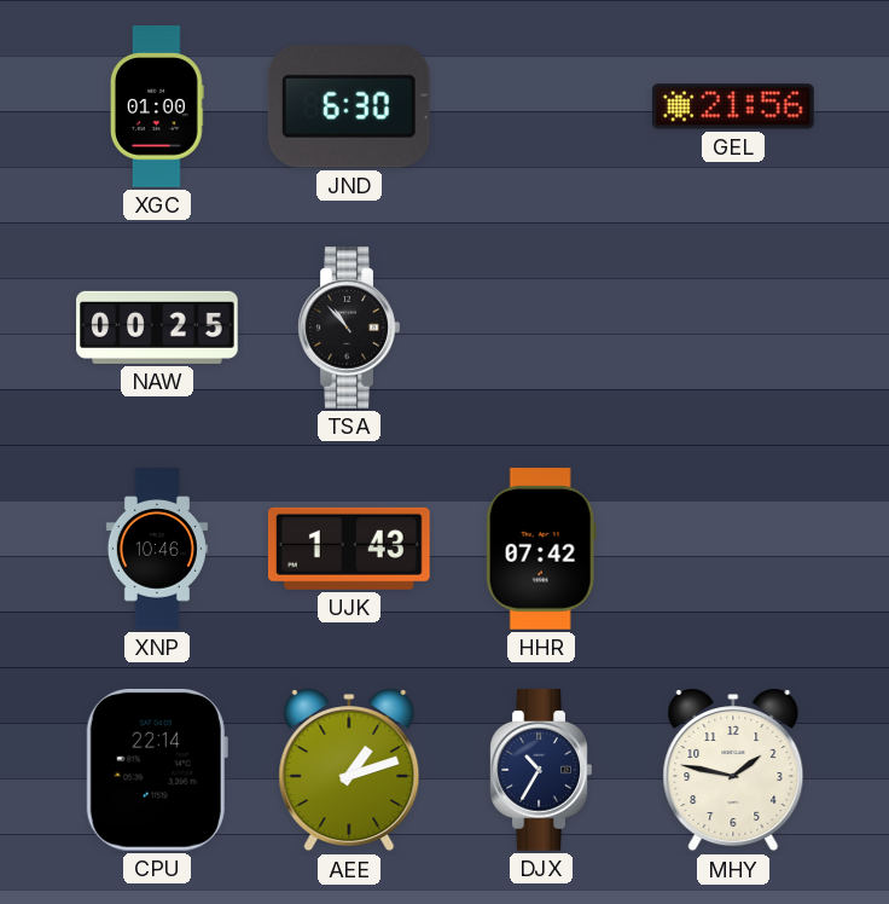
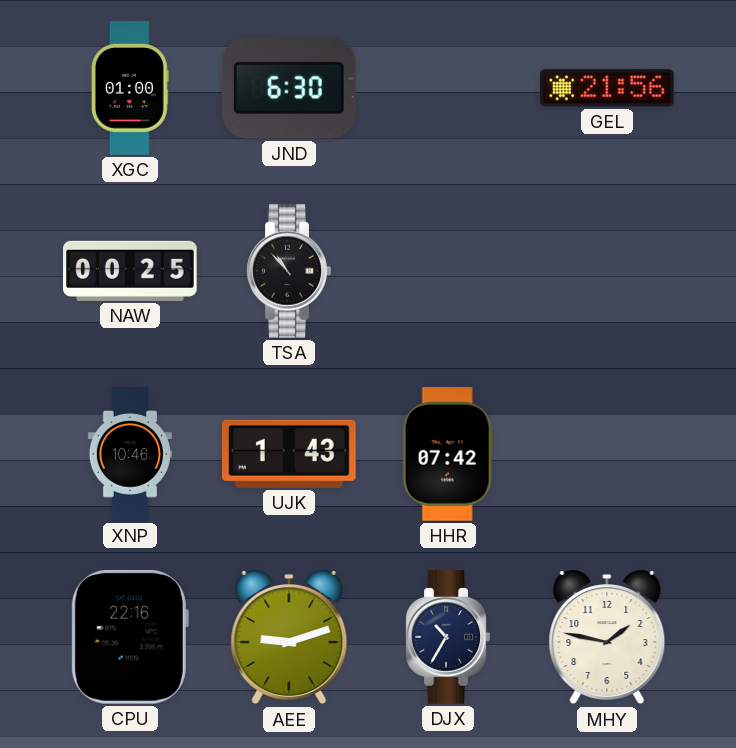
CPU: 22:14 -> 22:16
AEE: 1:12 -> 9:12
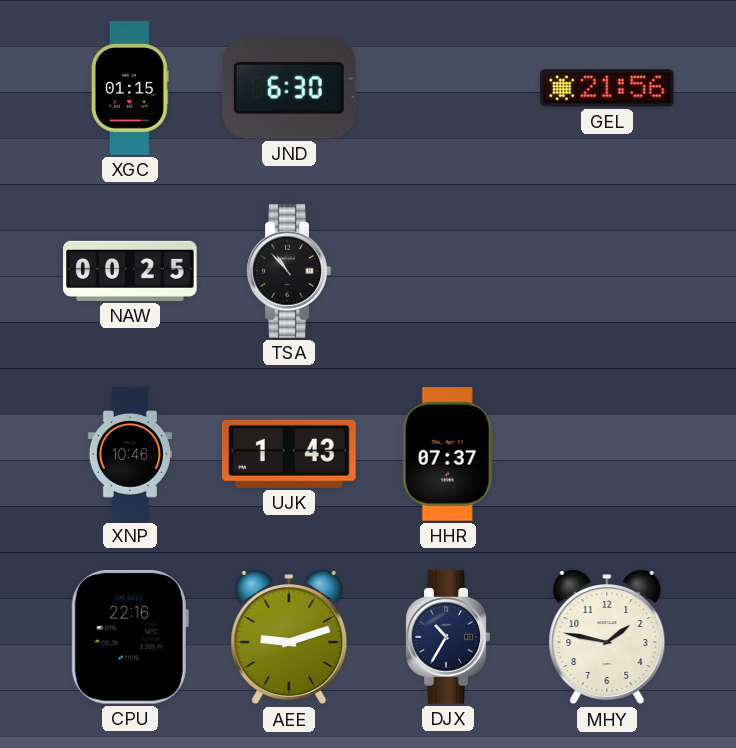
XGC: 01:00 -> 01:15
HHR: 07:42 -> 07:37
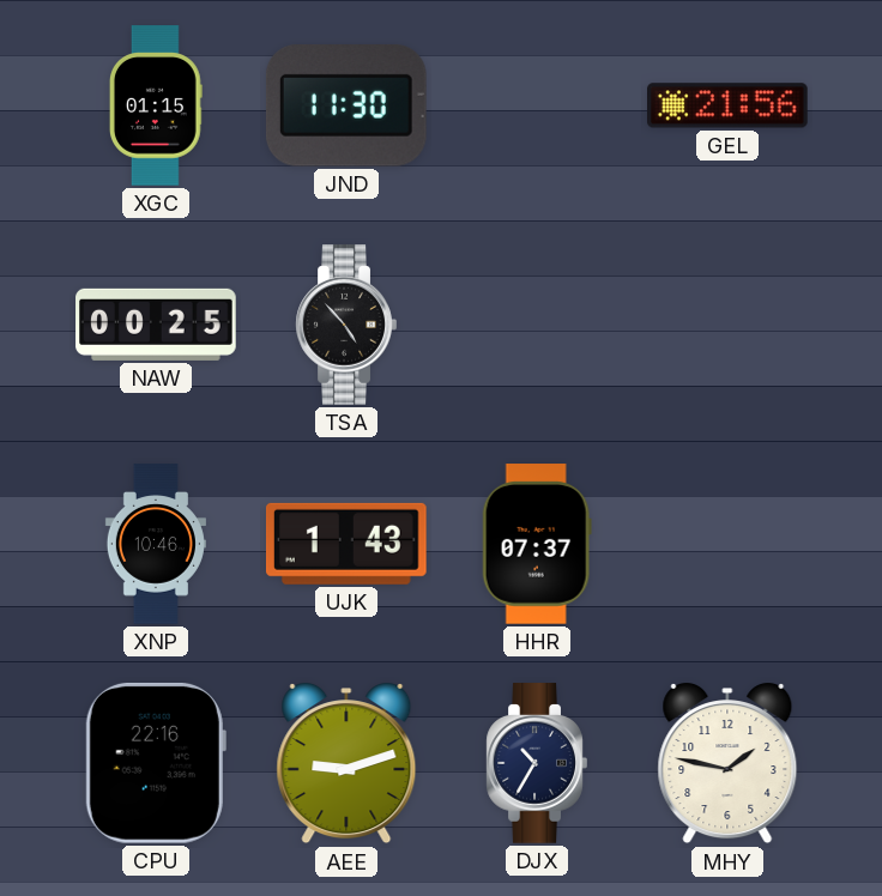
JND: 6:30 -> 11:30
TSA: 10:53 -> 4:53
